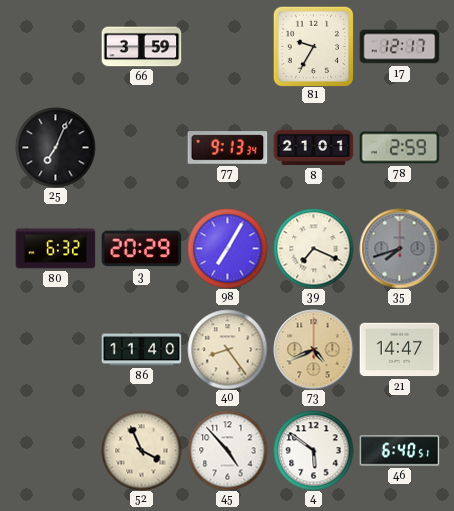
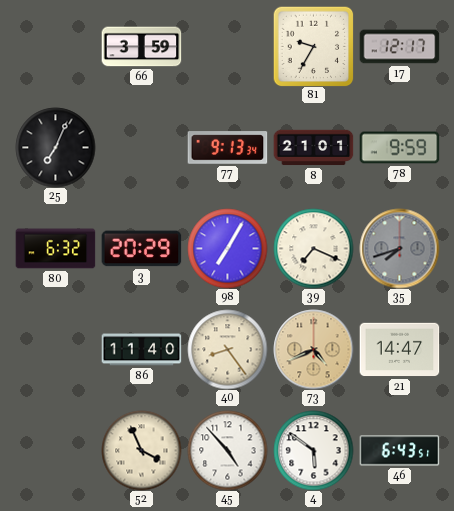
78: 2:59 -> 9:59
46: 6:40 -> 6:43
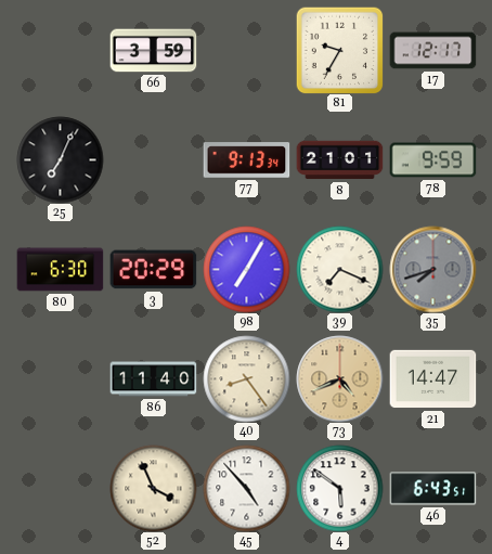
80: 6:32 -> 6:30
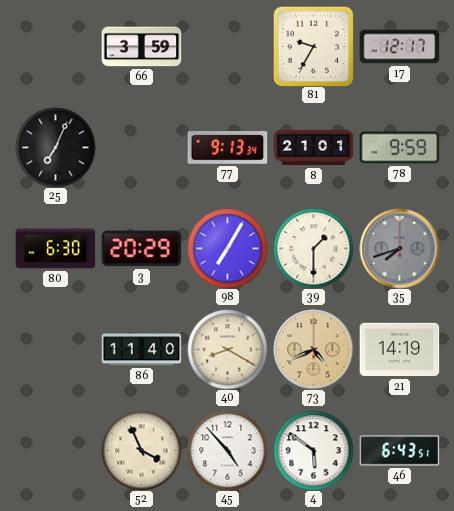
39: 7:19 -> 1:30
40: 8:24 -> 8:20
21: 14:47 -> 14:19
